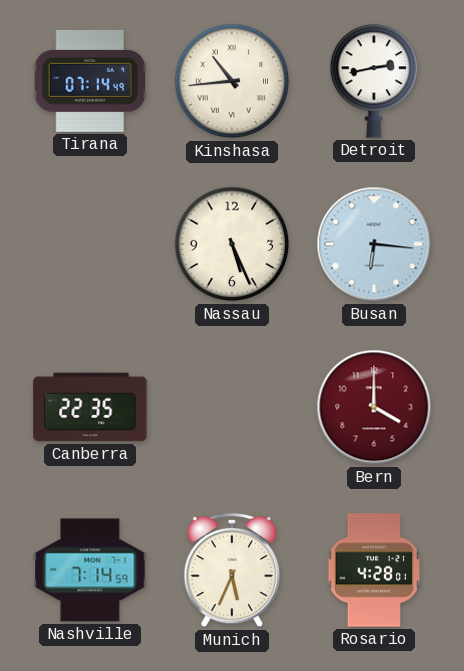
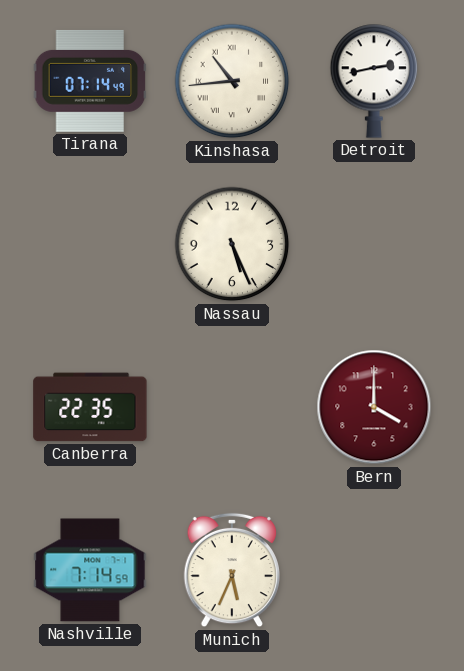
Busan: 6:16 -> none
Rosario: 4:28 -> none
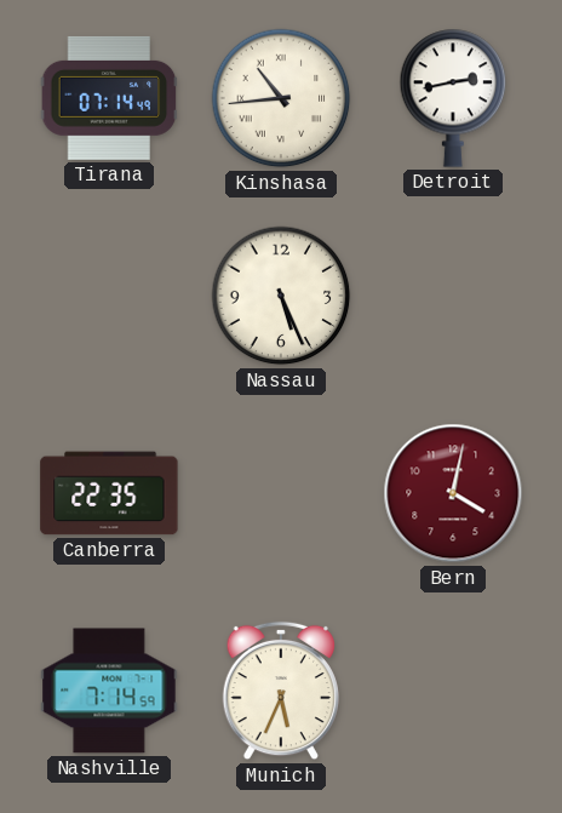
Bern: 4:00 -> 4:02
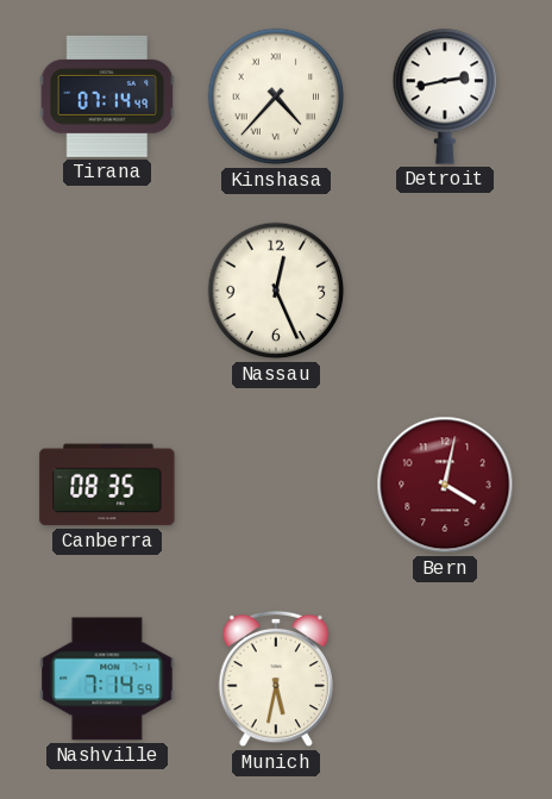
Kinshasa: 10:44 -> 4:37
Nassau: 5:26 -> 12:26
Canberra: 22:35 -> 08:35
Munich: 5:34 -> 5:32
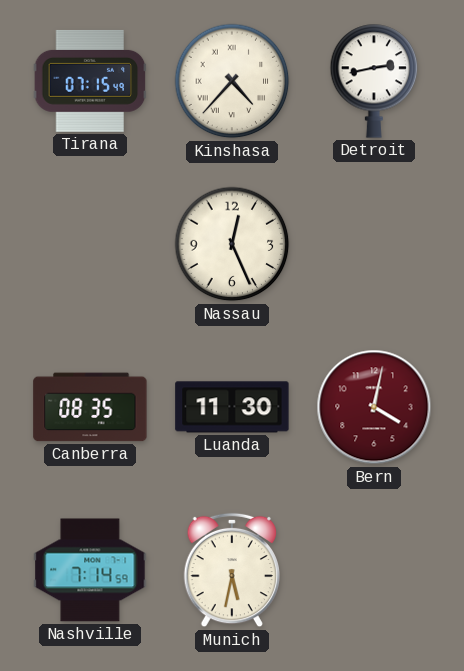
Tirana: 07:14 -> 07:15
Luanda: none -> 11:30
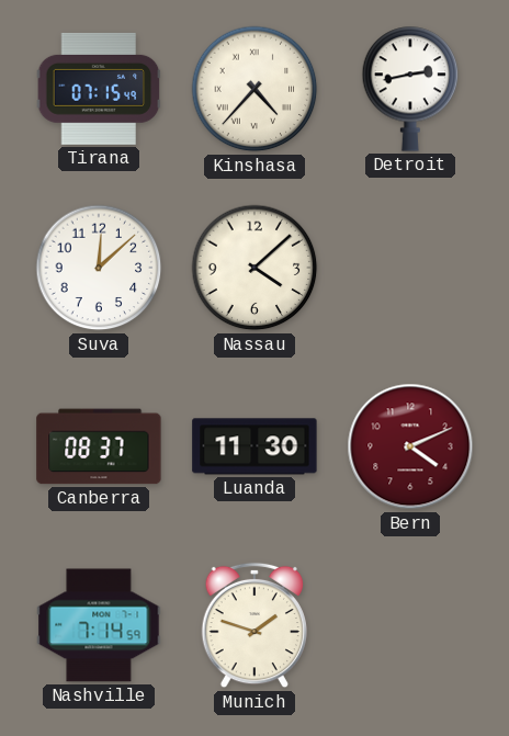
Suva: none -> 12:08
Nassau: 12:26 -> 4:08
Canberra: 08:35 -> 08:37
Bern: 4:02 -> 4:11
Munich: 5:32 -> 1:48
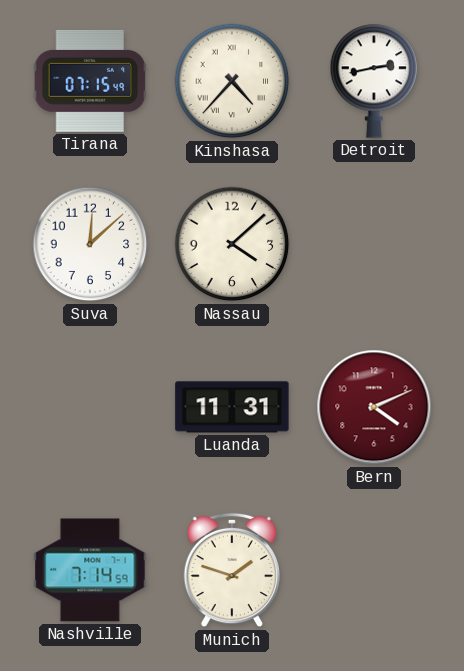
Canberra: 08:37 -> none
Luanda: 11:30 -> 11:31
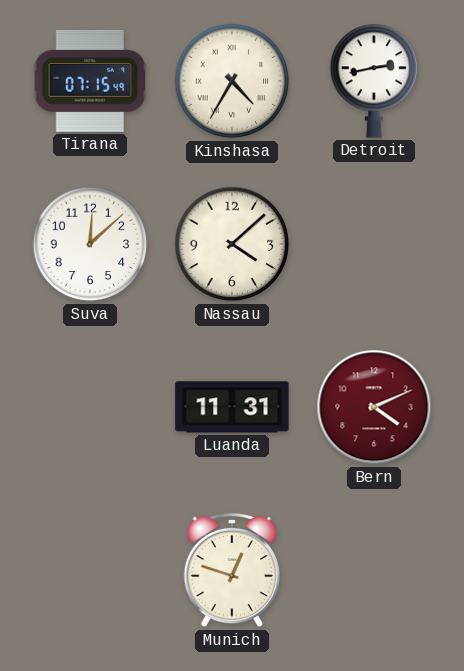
Kinshasa: 4:37 -> 4:35
Nashville: 7:14 -> none
Munich: 1:48 -> 12:48
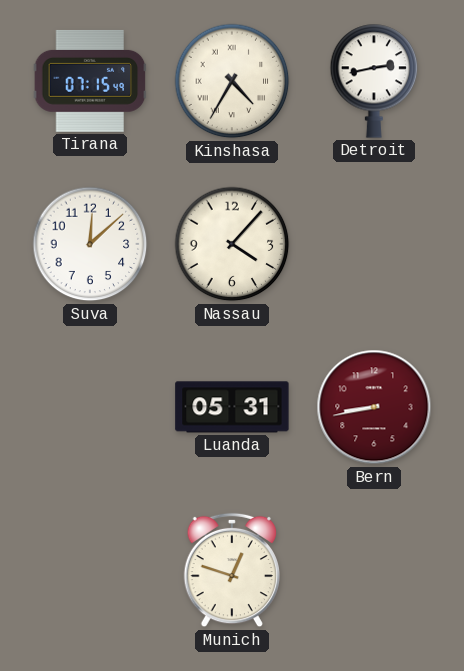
Nassau: 4:08 -> 4:07
Luanda: 11:31 -> 05:31
Bern: 4:11 -> 8:43
